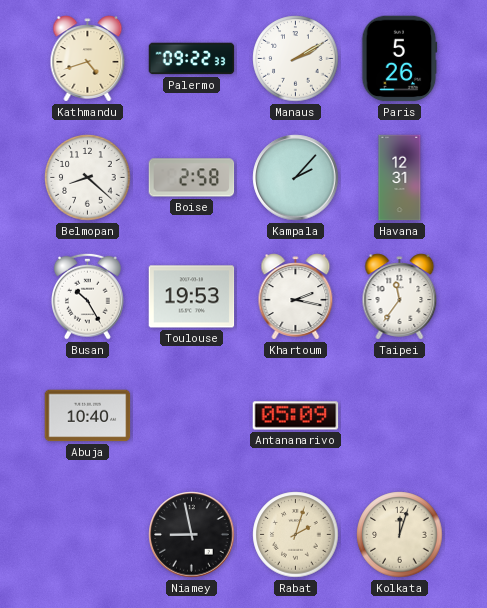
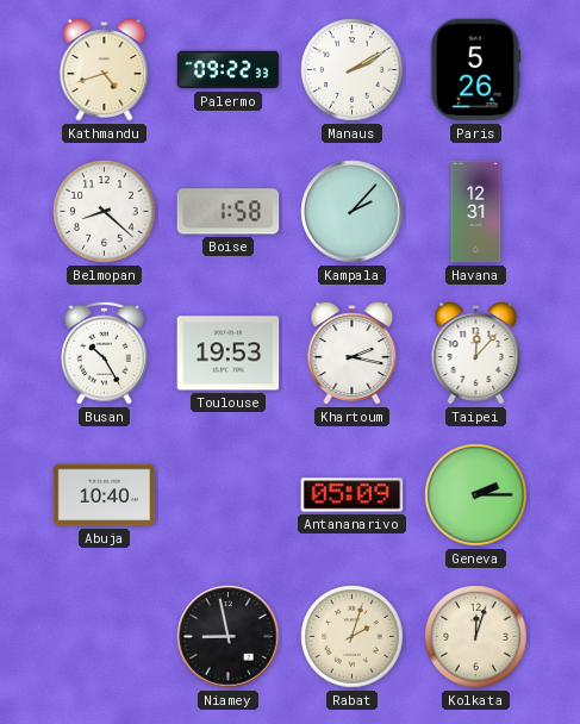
Boise: 2:58 -> 1:58
Taipei: 11:36 -> 12:07
Geneva: none -> 2:15
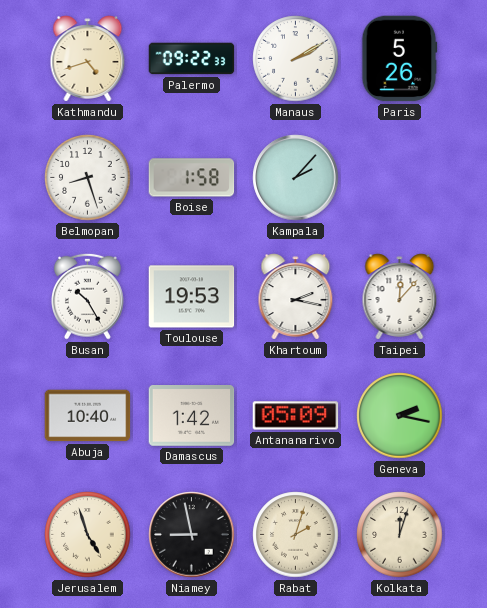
Belmopan: 8:22 -> 8:27
Havana: 12:31 -> none
Damascus: none -> 1:42
Geneva: 2:15 -> 2:17
Jerusalem: none -> 4:57
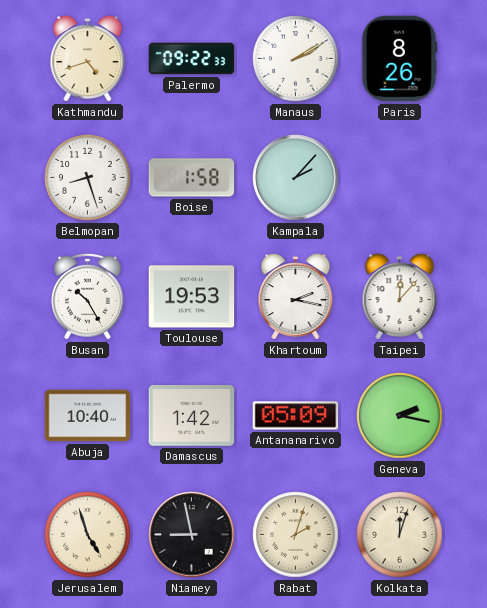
Paris: 5:26 -> 8:26
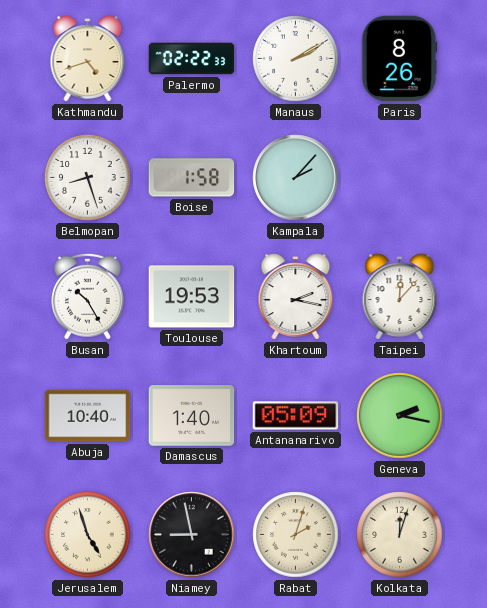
Palermo: 09:22 -> 02:22
Damascus: 1:42 -> 1:40
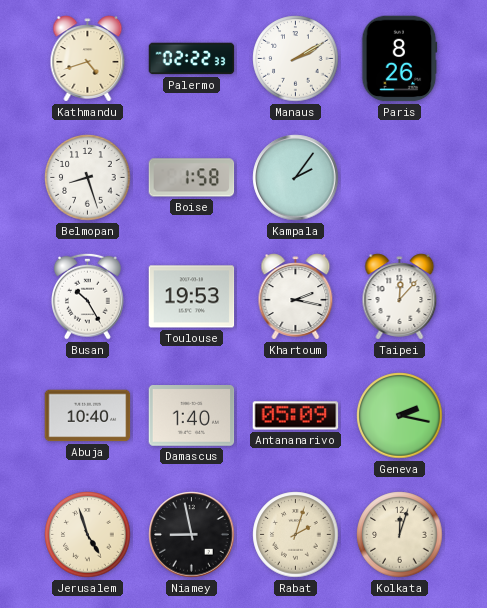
Kampala: 2:07 -> 2:06
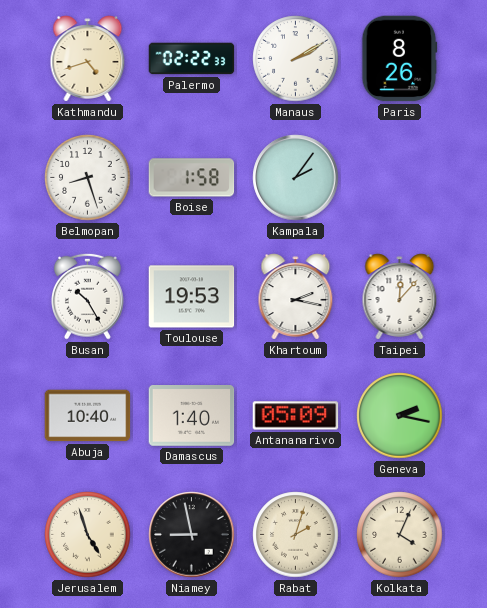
Kolkata: 12:03 -> 4:04
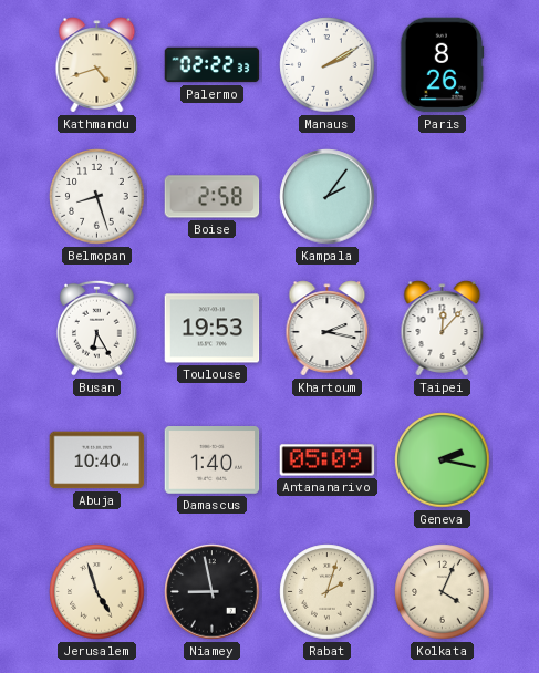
Boise: 1:58 -> 2:58
Busan: 10:25 -> 6:25
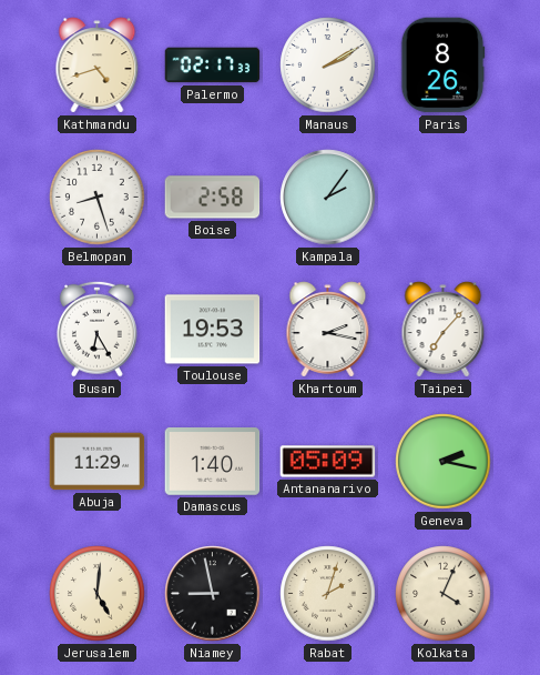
Palermo: 02:22 -> 02:17
Taipei: 12:07 -> 7:07
Abuja: 10:40 -> 11:29
Jerusalem: 4:57 -> 5:01
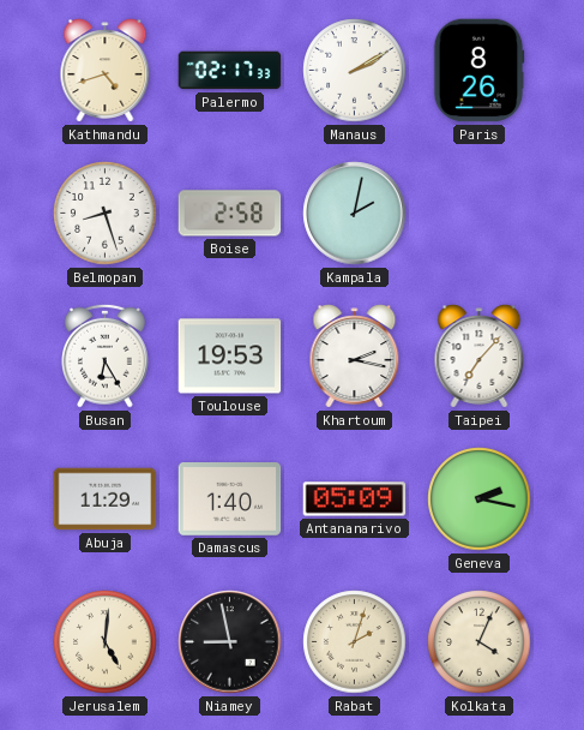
Kampala: 2:06 -> 2:02
